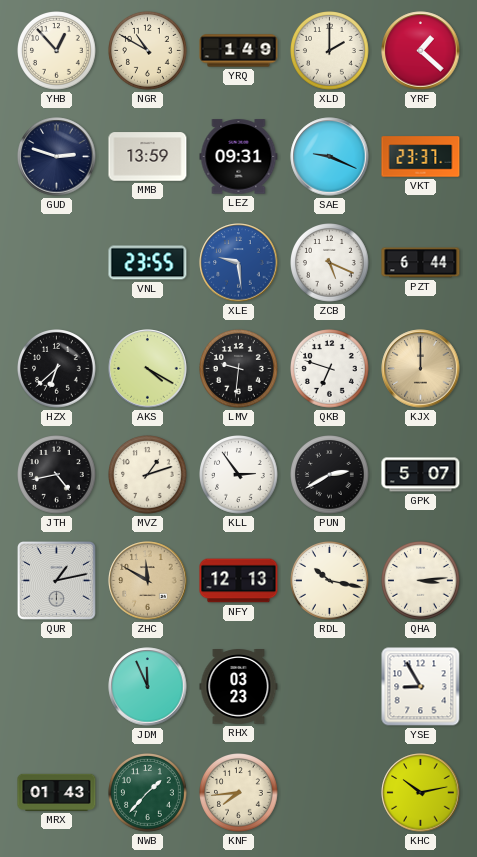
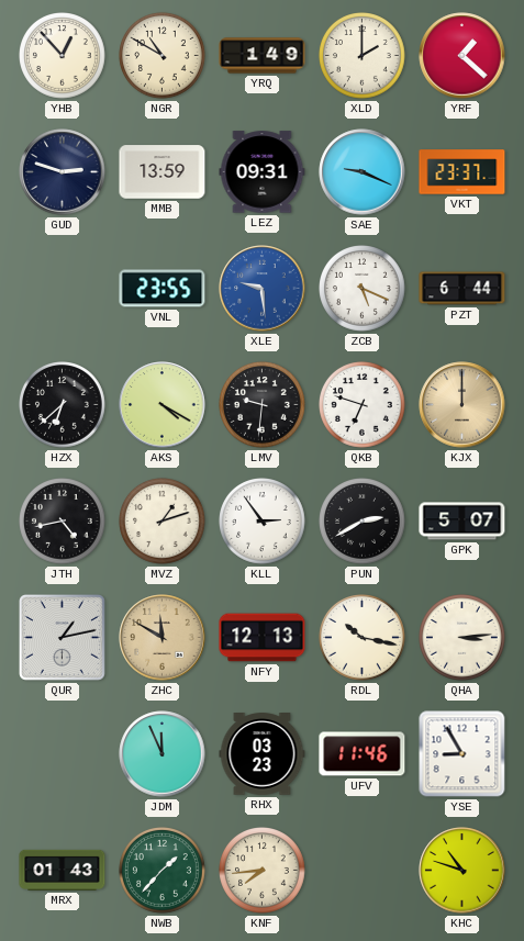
UFV: none -> 11:46
KHC: 10:13 -> 10:48
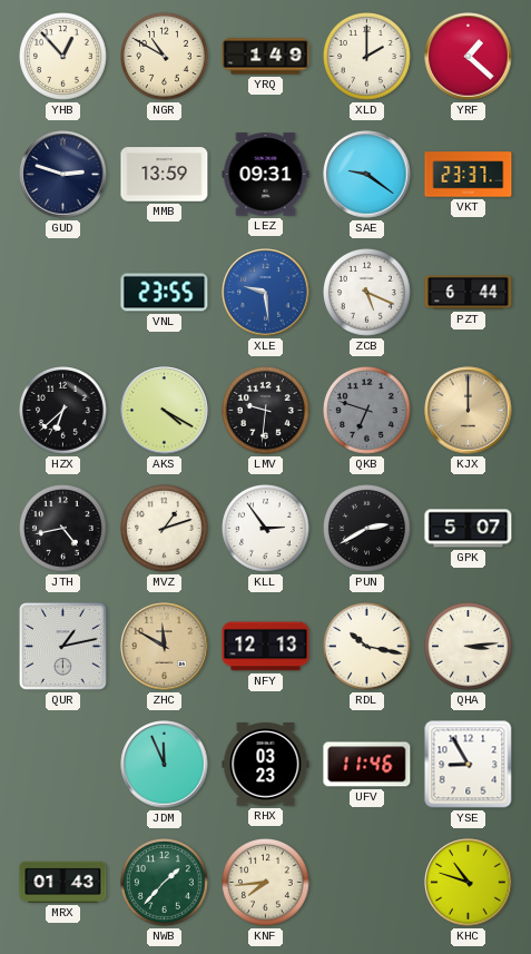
SAE: 9:19 -> 9:21
QKB dial: white -> grey
